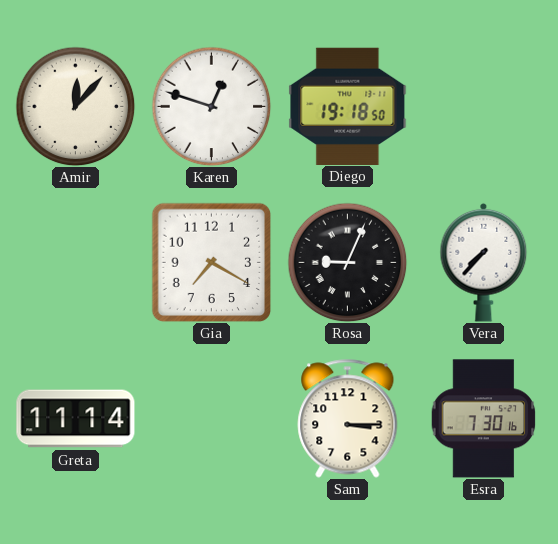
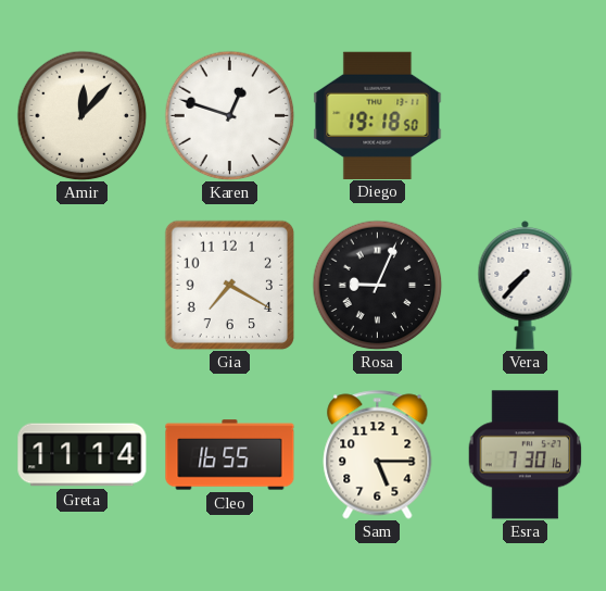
Cleo: none -> 16:55
Sam: 3:15 -> 5:15
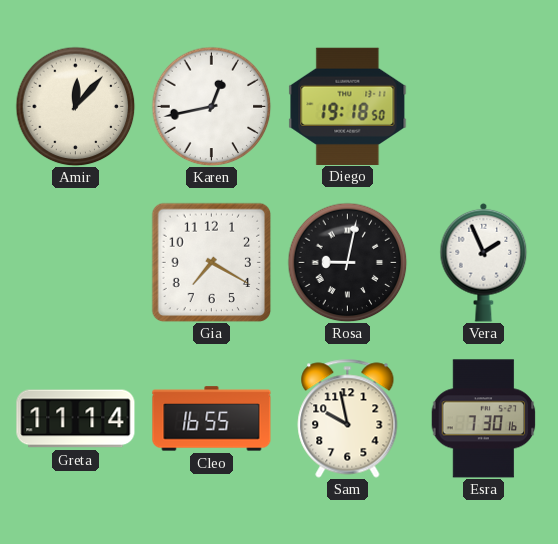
Karen: 12:48 -> 12:43
Rosa: 9:04 -> 9:02
Vera: 7:37 -> 1:56
Sam: 5:15 -> 9:58
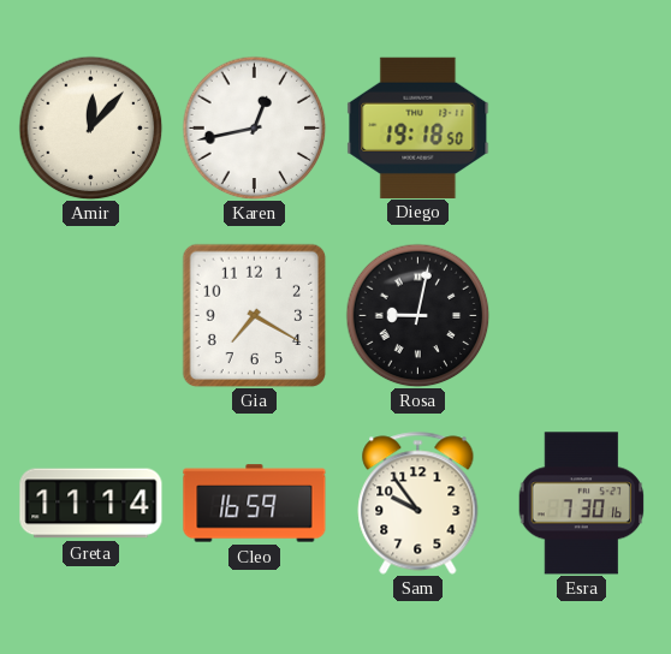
Vera: 1:56 -> none
Cleo: 16:55 -> 16:59
Sam: 9:58 -> 9:54
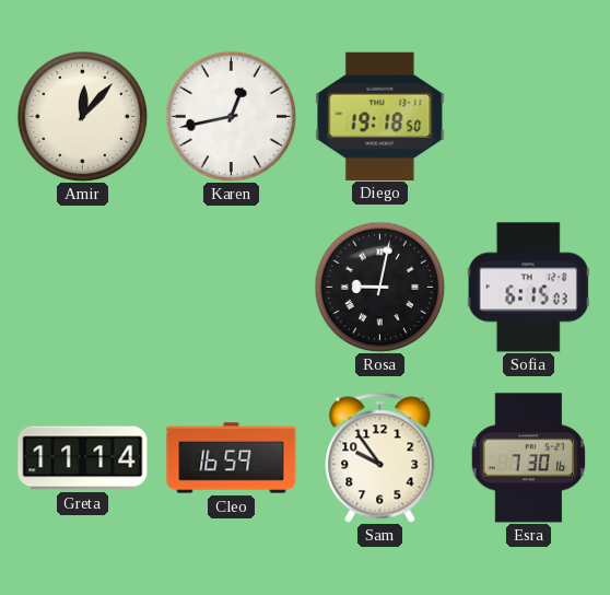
Gia: 7:20 -> none
Sofia: none -> 6:15
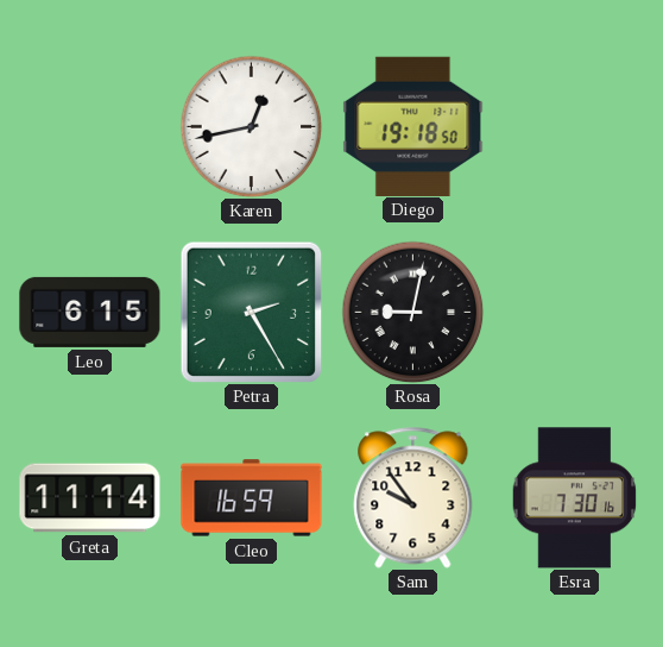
Amir: 12:07 -> none
Leo: none -> 6:15
Petra: none -> 2:25
Sofia: 6:15 -> none
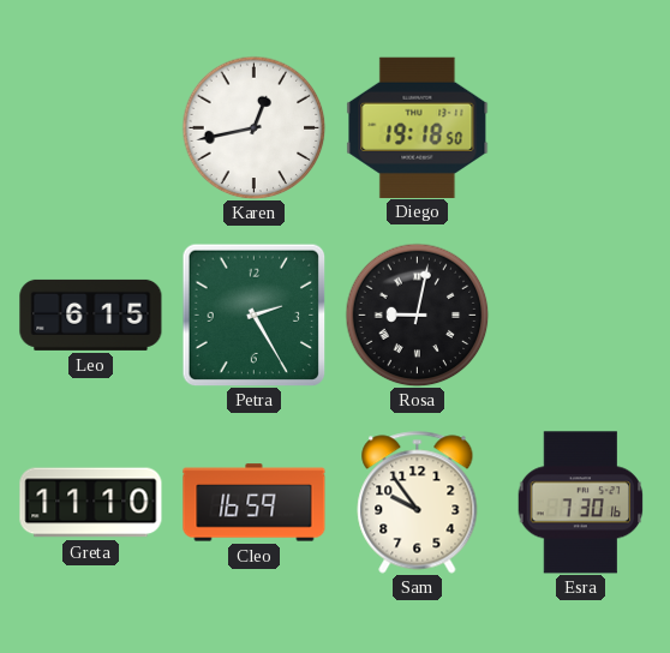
Greta: 11:14 -> 11:10
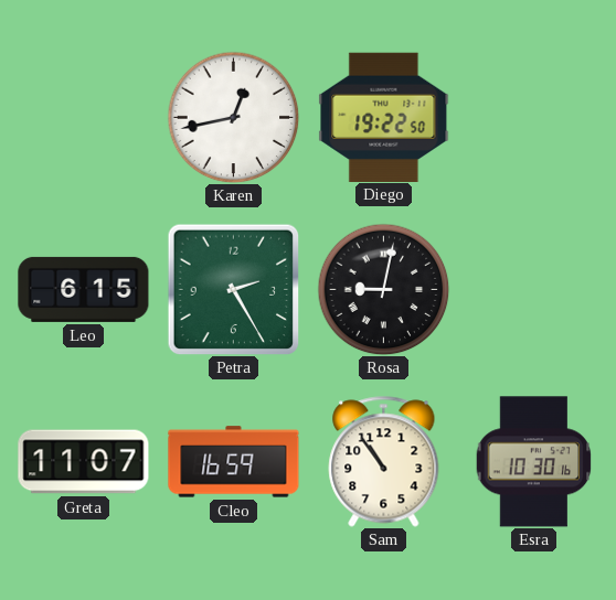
Diego: 19:18 -> 19:22
Greta: 11:10 -> 11:07
Sam: 9:54 -> 10:54
Esra: 7:30 -> 10:30
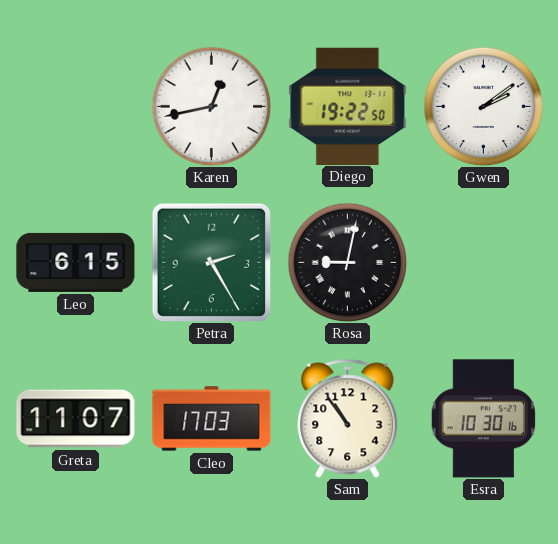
Gwen: none -> 2:09
Cleo: 16:59 -> 17:03
